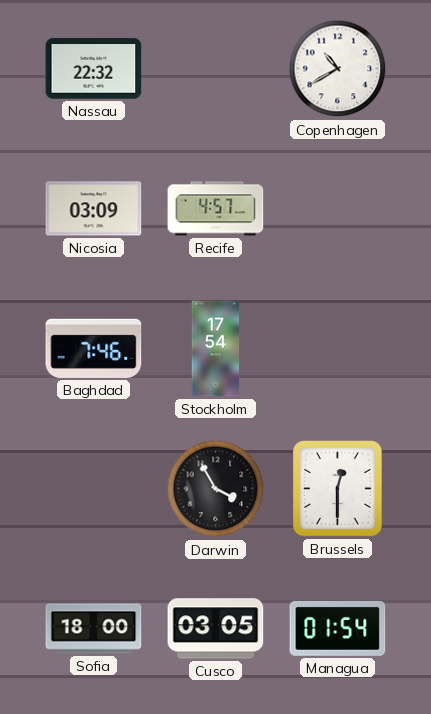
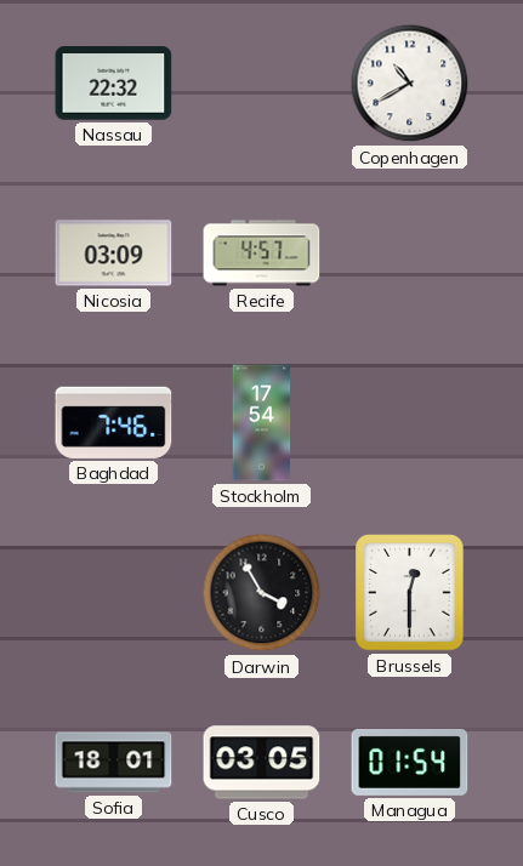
Sofia: 18:00 -> 18:01
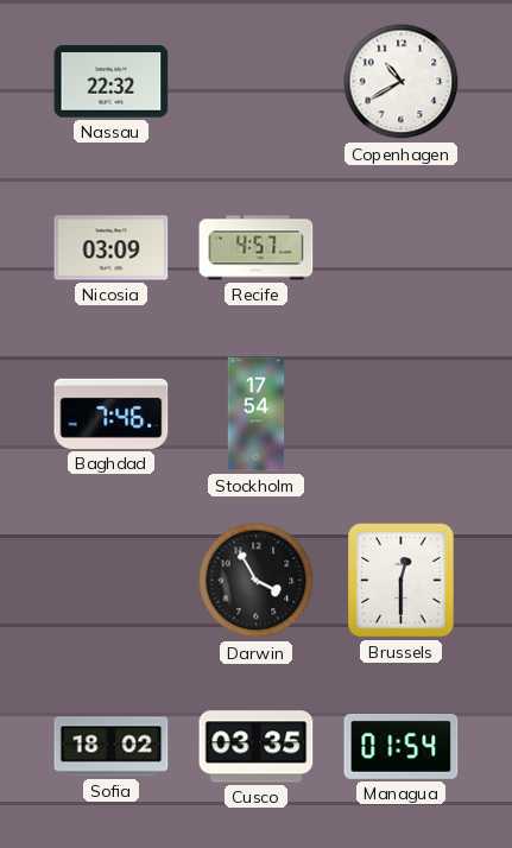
Sofia: 18:01 -> 18:02
Cusco: 03:05 -> 03:35
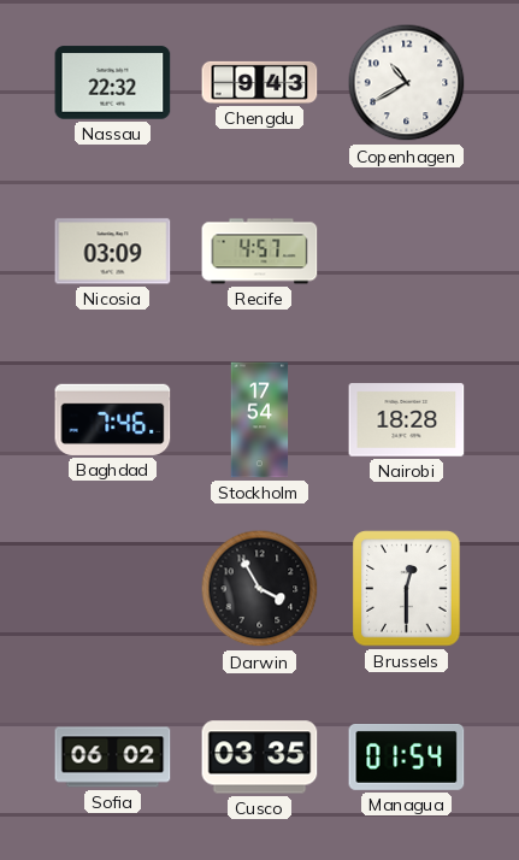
Chengdu: none -> 9:43
Nairobi: none -> 18:28
Sofia: 18:02 -> 06:02
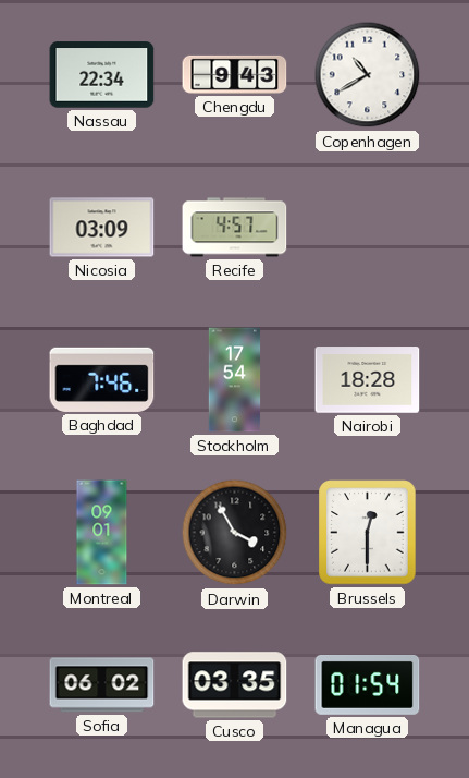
Nassau: 22:32 -> 22:34
Montreal: none -> 09:01
